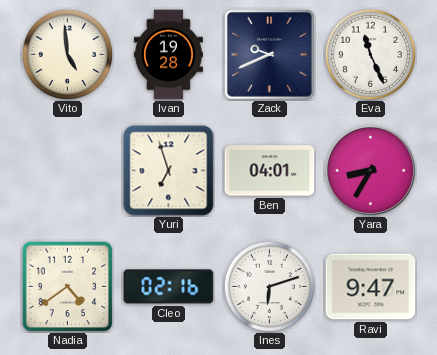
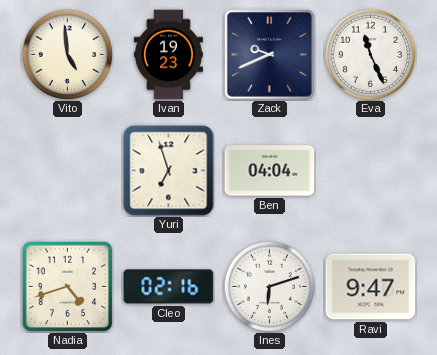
Ivan: 19:28 -> 19:23
Ben: 04:01 -> 04:04
Yara: 8:35 -> none
Nadia: 4:39 -> 4:42
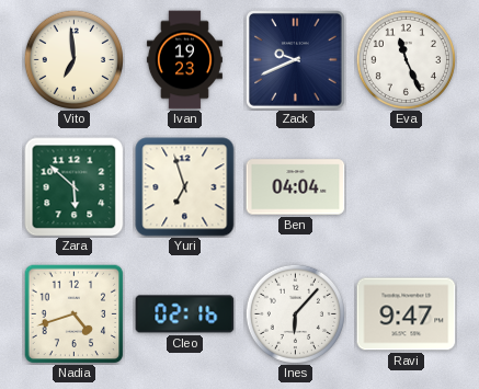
Vito: 4:59 -> 6:59
Zara: none -> 5:52
Ines: 6:12 -> 6:07
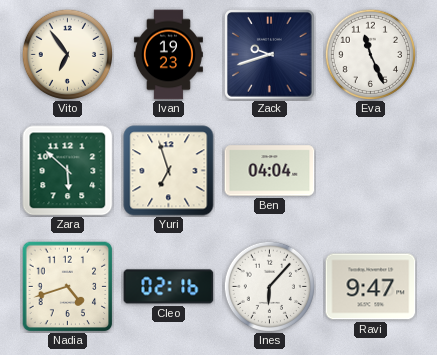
Vito: 6:59 -> 6:54
Zack: 9:41 -> 9:42
